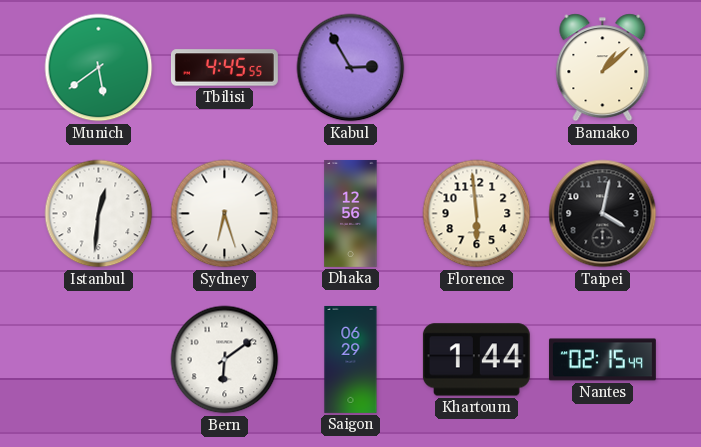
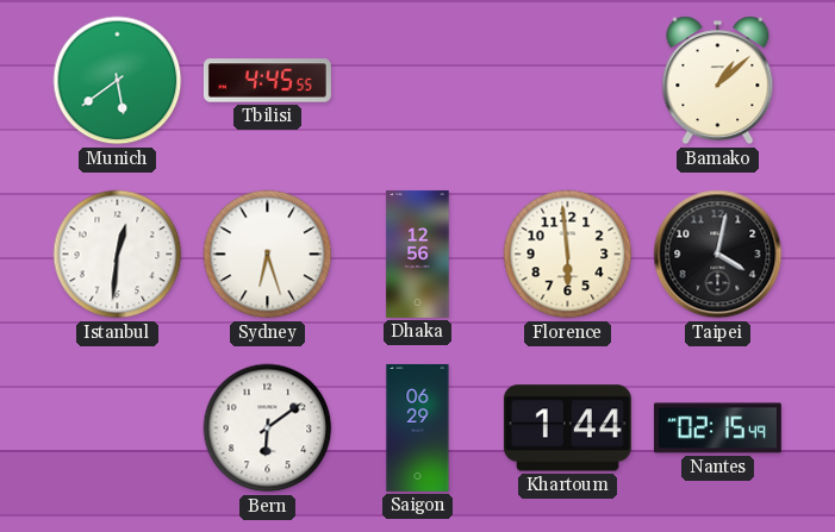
Kabul: 2:55 -> none
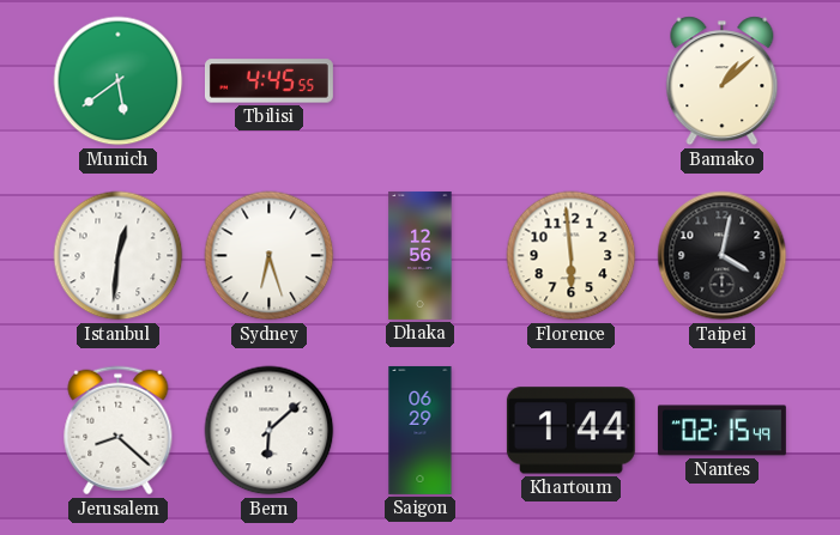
Jerusalem: none -> 8:22
Bern: 6:09 -> 6:08
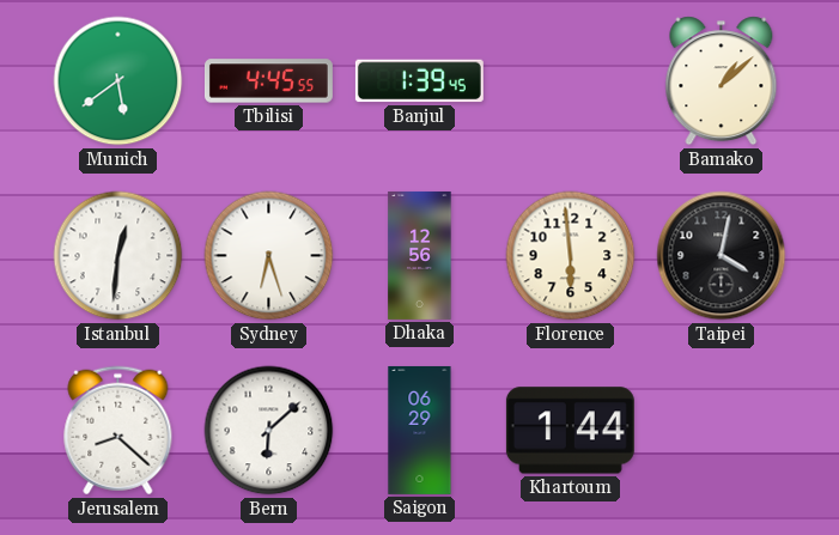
Banjul: none -> 1:39
Nantes: 02:15 -> none
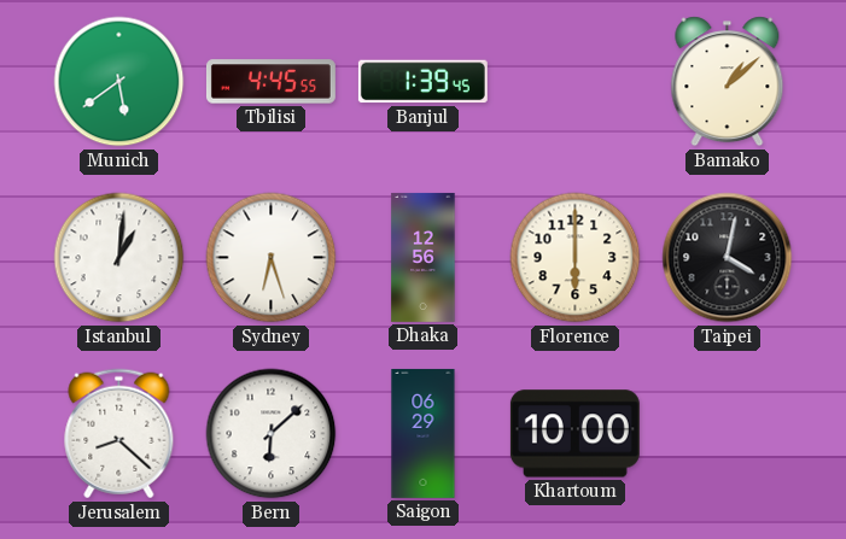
Istanbul: 12:31 -> 1:01
Florence: 5:59 -> 6:00
Khartoum: 1:44 -> 10:00
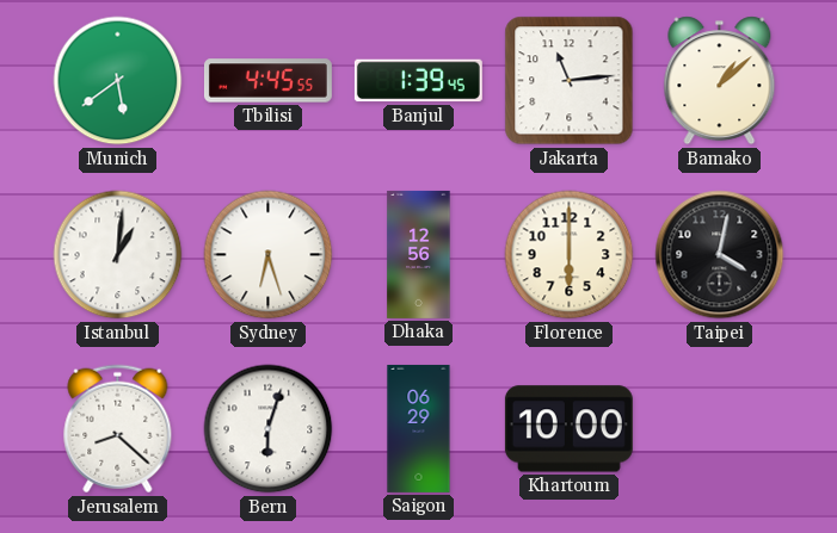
Jakarta: none -> 11:14
Bern: 6:08 -> 6:03
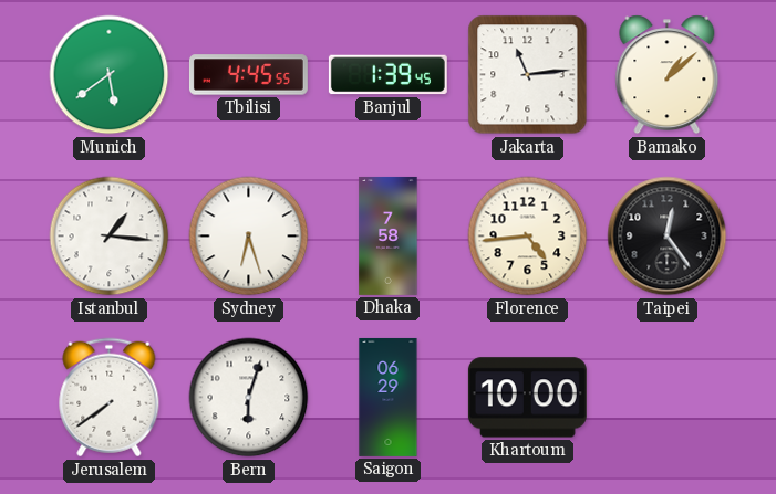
Istanbul: 1:01 -> 1:16
Dhaka: 12:56 -> 7:58
Florence: 6:00 -> 4:44
Taipei: 4:02 -> 12:24
Jerusalem: 8:22 -> 7:39
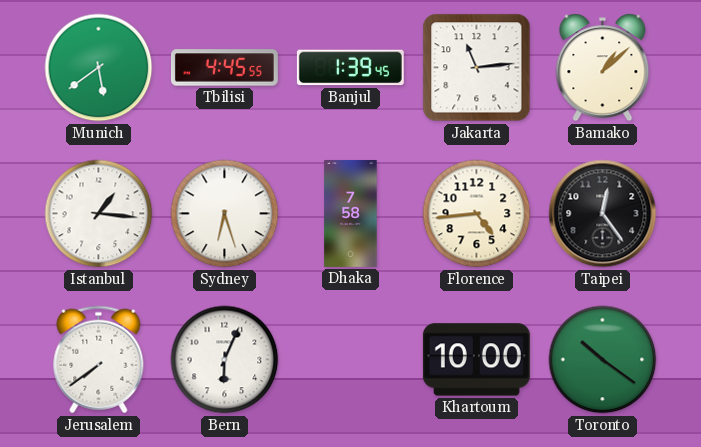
Bern: 6:03 -> 6:04
Saigon: 06:29 -> none
Toronto: none -> 10:21
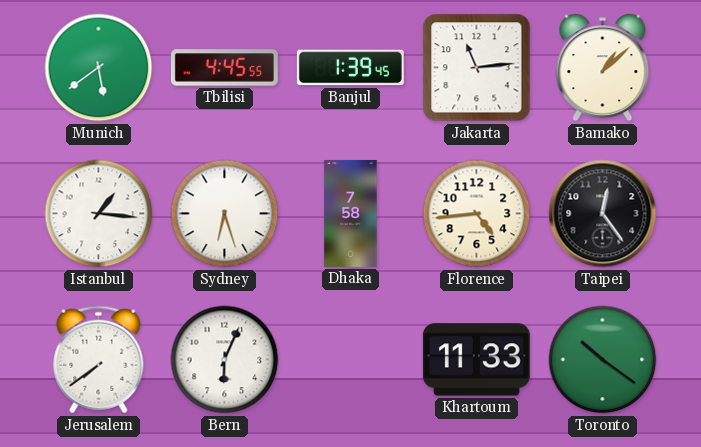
Khartoum: 10:00 -> 11:33
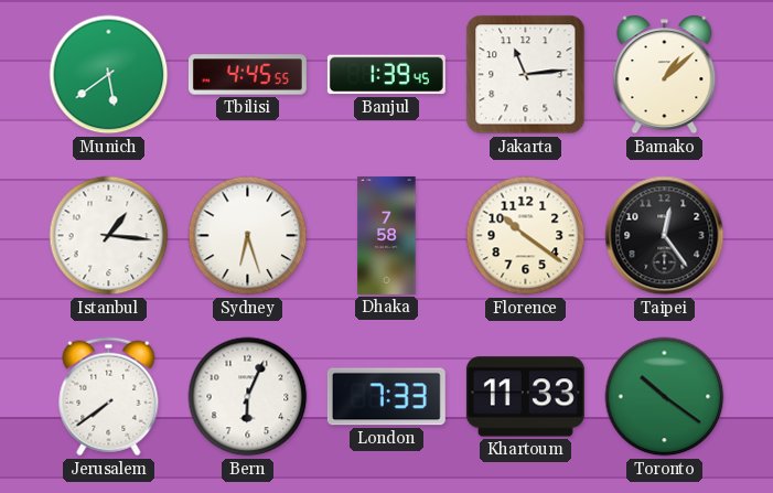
Florence: 4:44 -> 10:21
London: none -> 7:33
